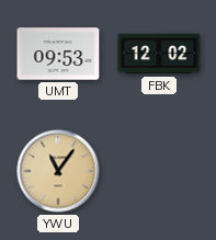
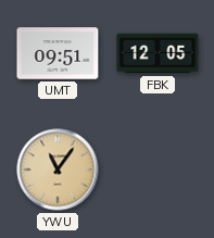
UMT: 09:53 -> 09:51
FBK: 12:02 -> 12:05
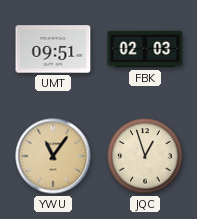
FBK: 12:05 -> 02:03
JQC: none -> 12:57
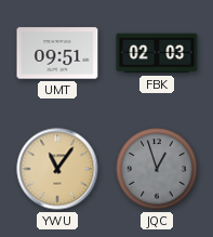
JQC dial: cream -> grey
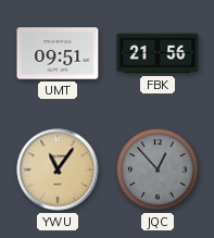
FBK: 02:03 -> 21:56
JQC: 12:57 -> 12:53
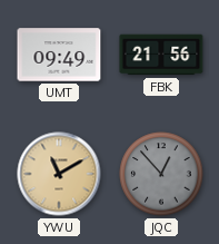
UMT: 09:51 -> 09:49
YWU: 11:06 -> 11:10
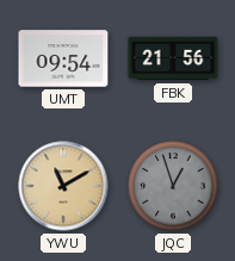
UMT: 09:49 -> 09:54
JQC: 12:53 -> 12:57
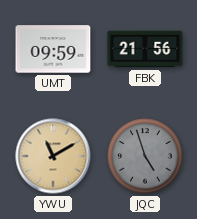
UMT: 09:54 -> 09:59
JQC: 12:57 -> 4:57
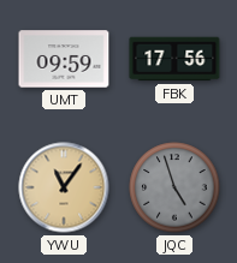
FBK: 21:56 -> 17:56
YWU: 11:10 -> 11:06
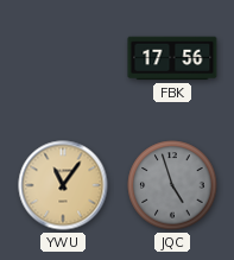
UMT: 09:59 -> none
